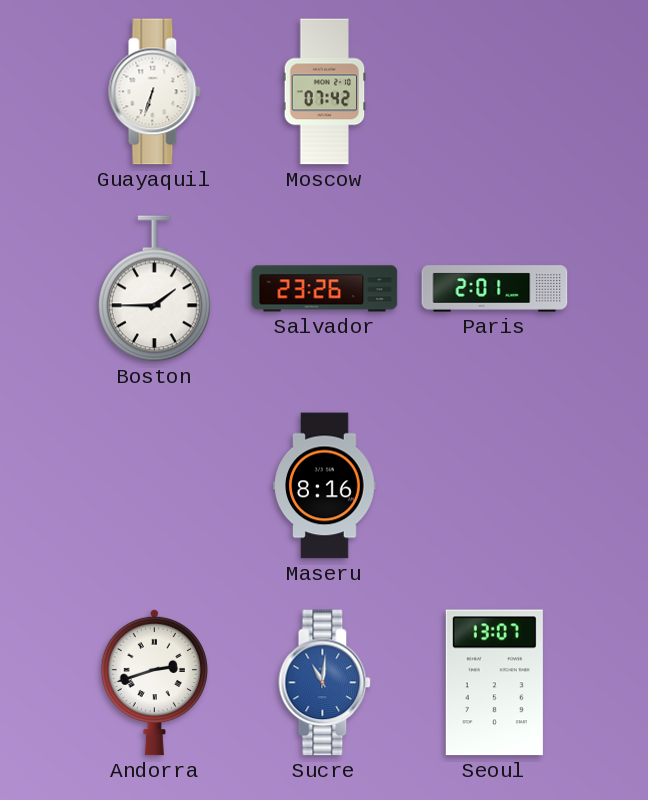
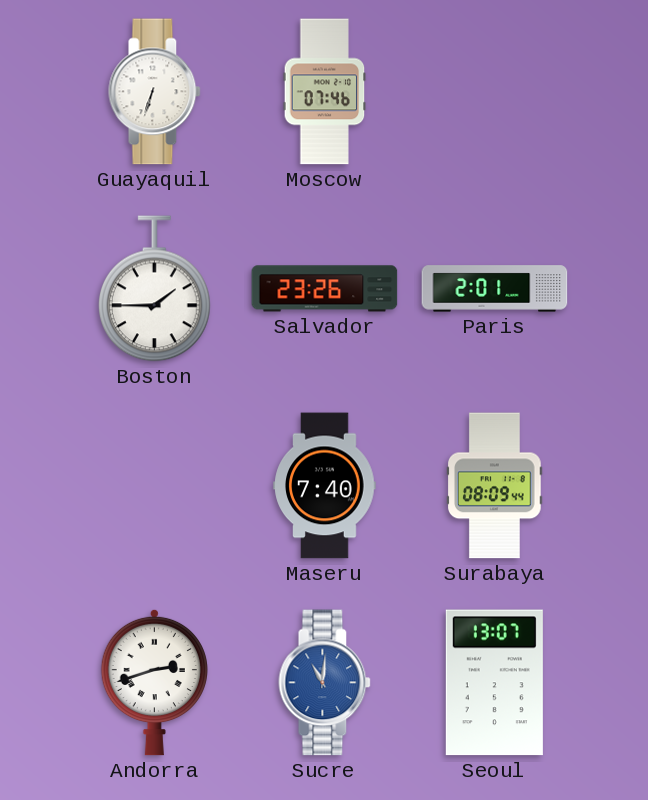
Moscow: 07:42 -> 07:46
Maseru: 8:16 -> 7:40
Surabaya: none -> 08:09
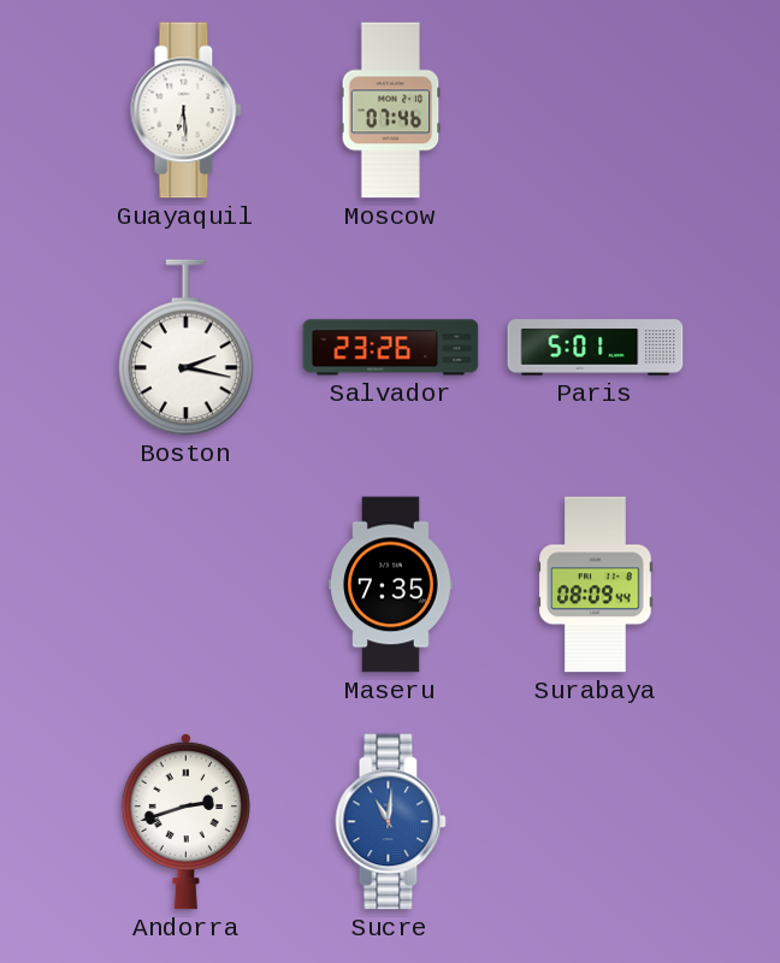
Guayaquil: 6:33 -> 6:29
Boston: 1:45 -> 2:17
Paris: 2:01 -> 5:01
Maseru: 7:40 -> 7:35
Seoul: 13:07 -> none
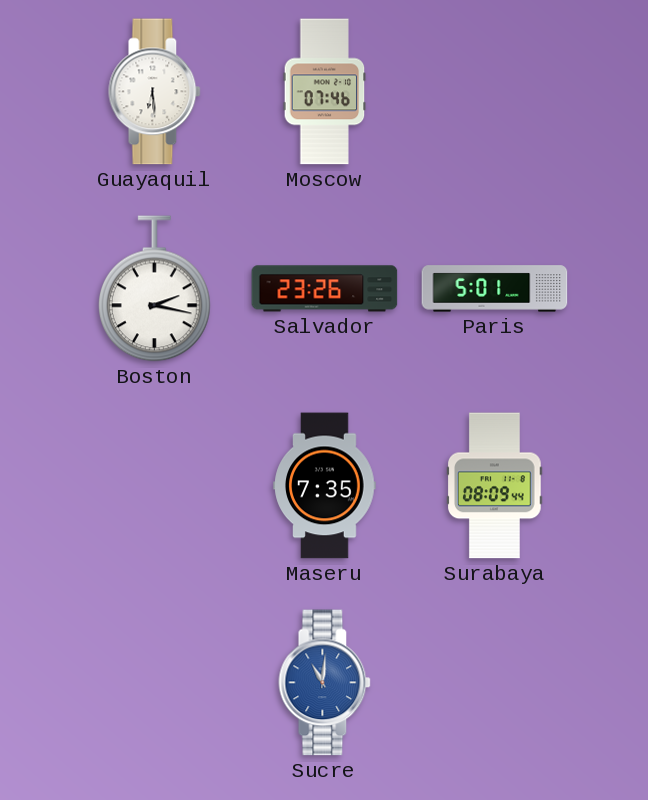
Andorra: 2:42 -> none
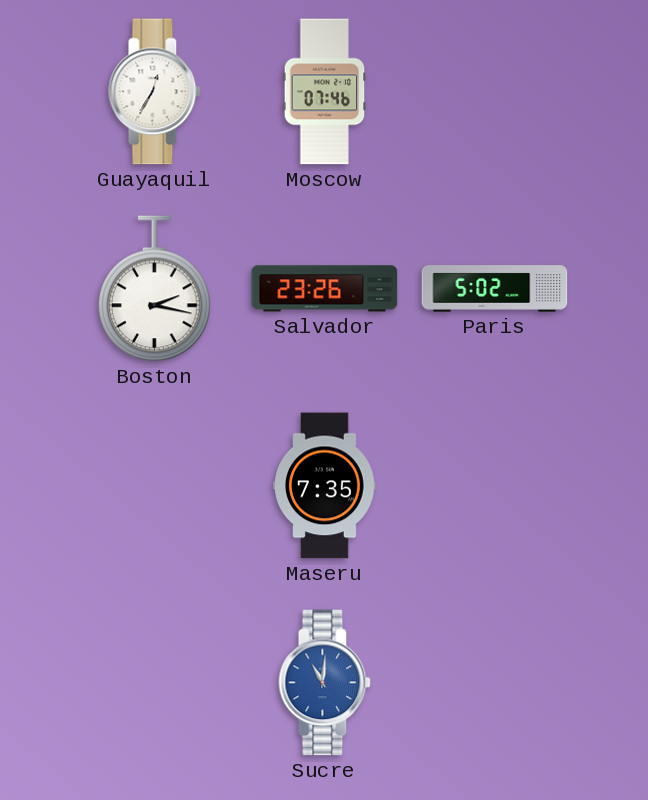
Guayaquil: 6:29 -> 12:35
Paris: 5:01 -> 5:02
Surabaya: 08:09 -> none
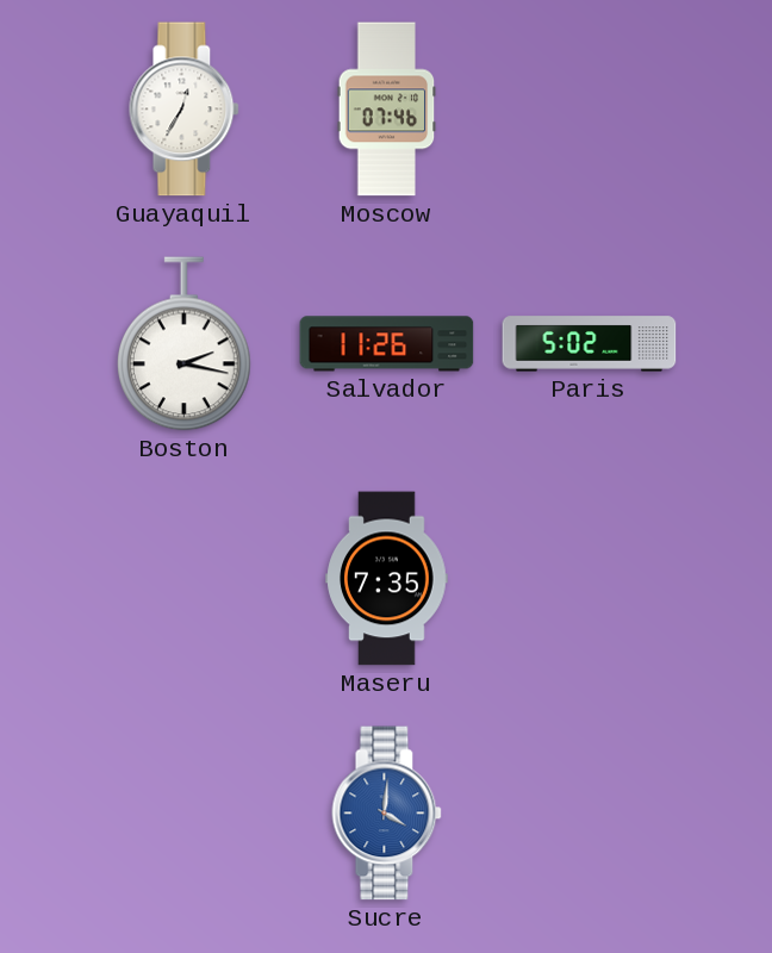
Salvador: 23:26 -> 11:26
Sucre: 11:01 -> 4:01
